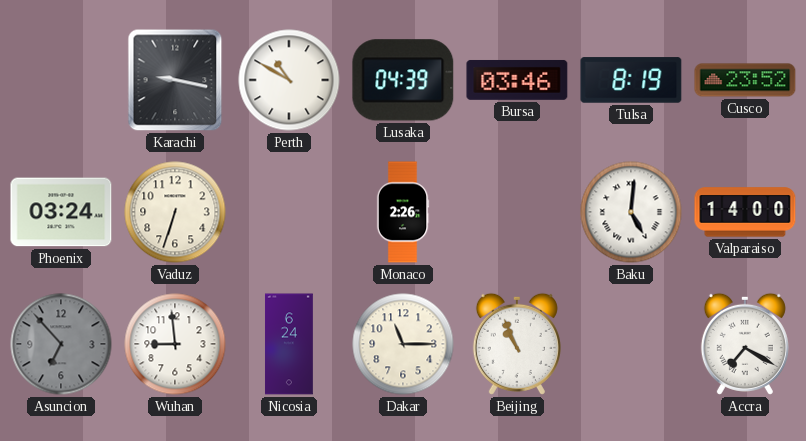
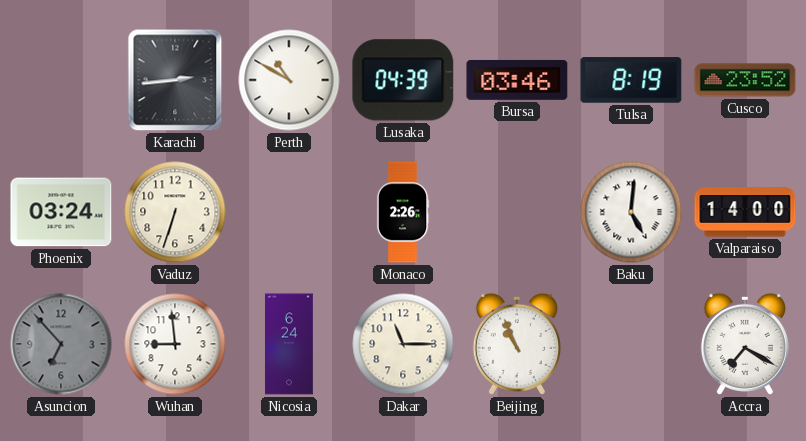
Karachi: 9:17 -> 2:44
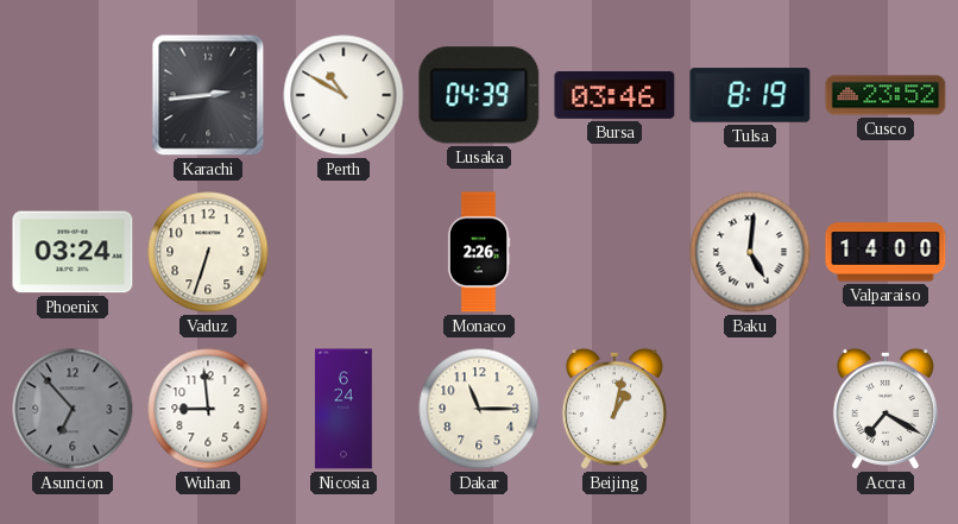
Beijing: 10:56 -> 1:02
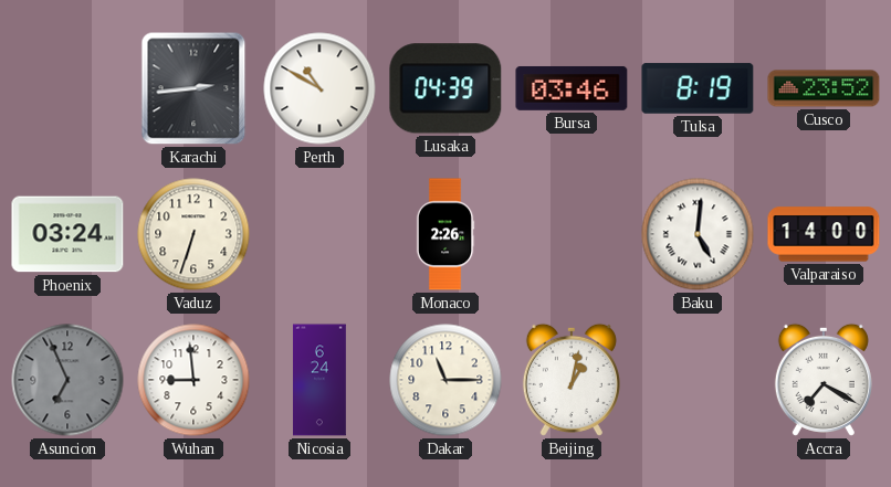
Asuncion: 6:53 -> 6:56
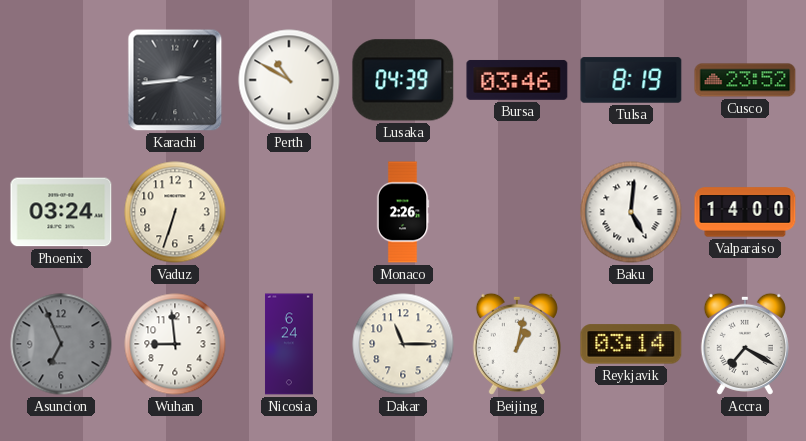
Reykjavik: none -> 03:14
